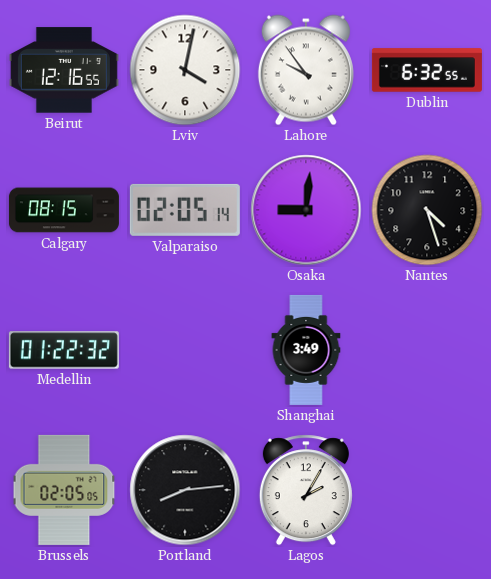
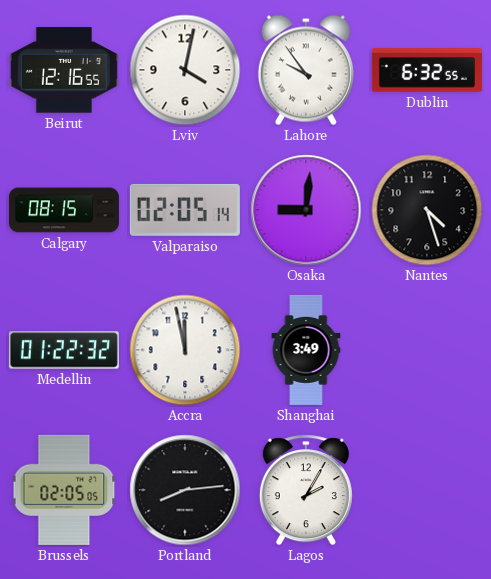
Accra: none -> 11:58
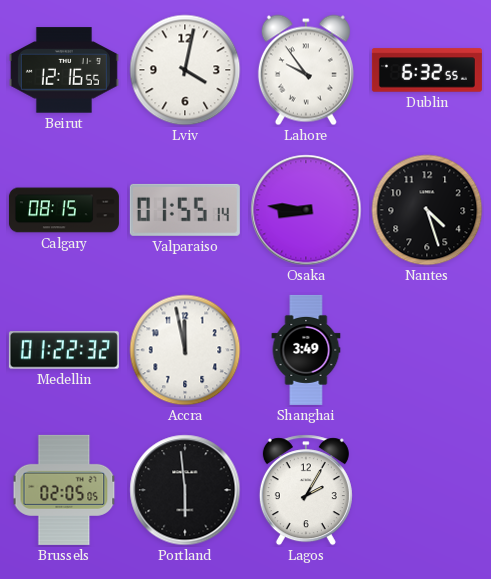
Valparaiso: 02:05 -> 01:55
Osaka: 9:01 -> 8:46
Portland: 8:14 -> 5:59
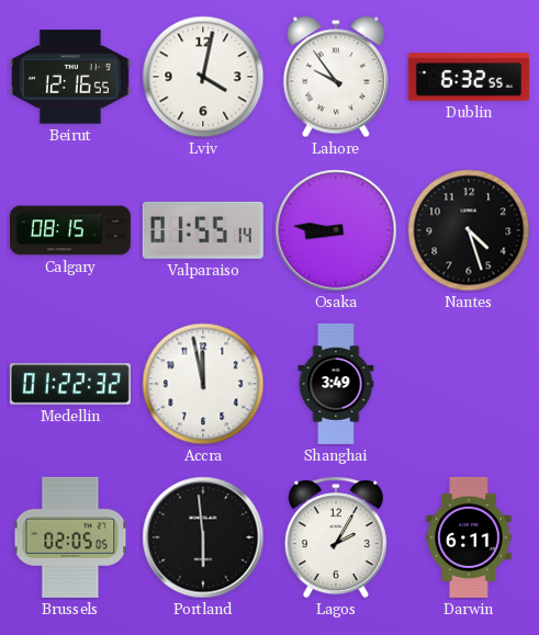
Darwin: none -> 6:11
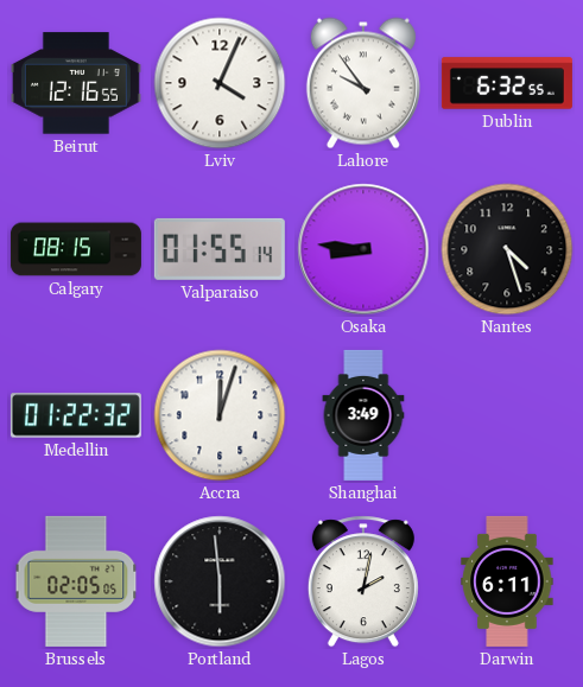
Lviv: 4:02 -> 4:04
Accra: 11:58 -> 12:03
Lagos: 2:05 -> 2:02
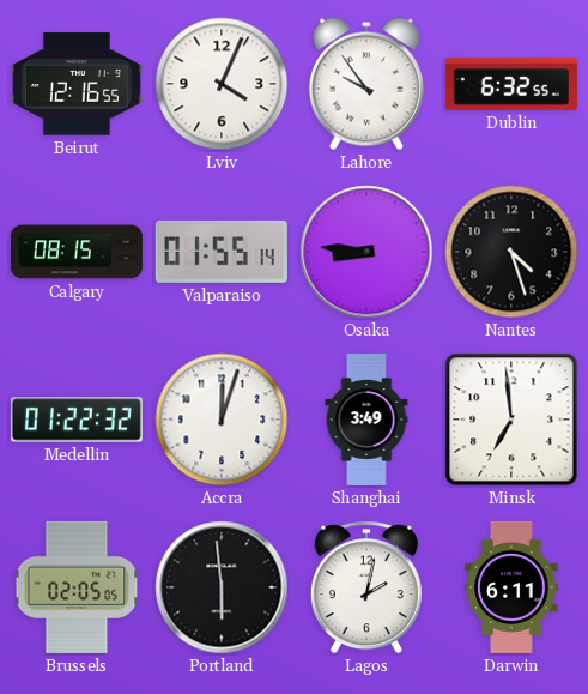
Minsk: none -> 6:59
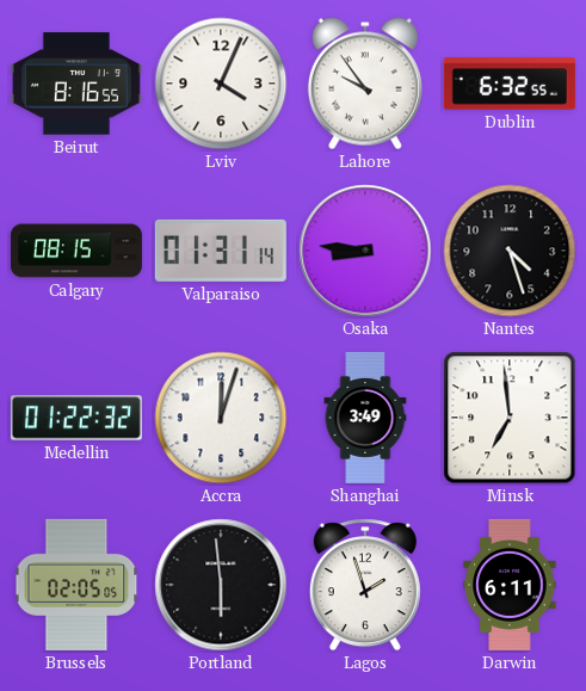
Beirut: 12:16 -> 8:16
Valparaiso: 01:55 -> 01:31
Lagos: 2:02 -> 1:57
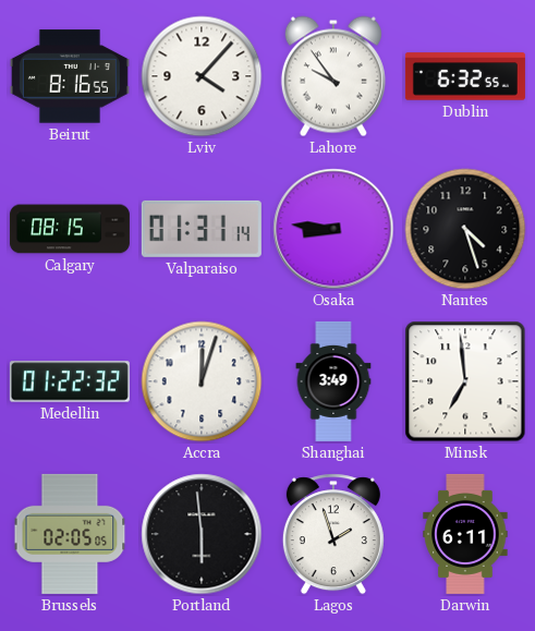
Lviv: 4:04 -> 4:07
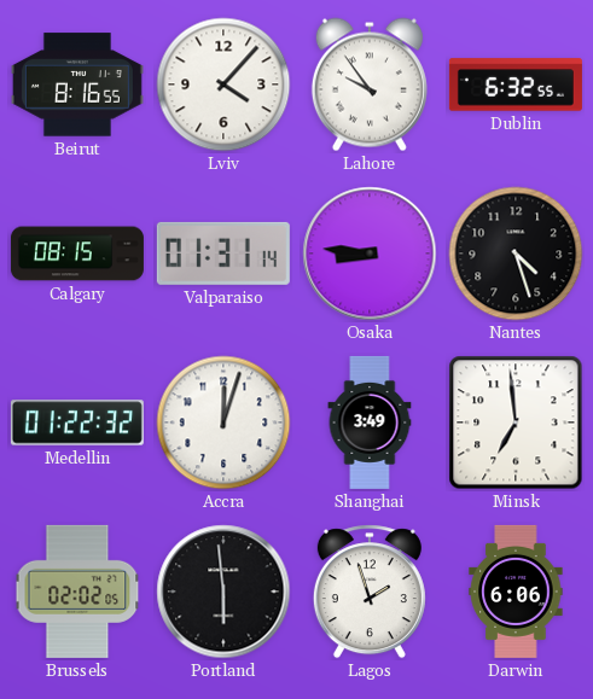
Brussels: 02:05 -> 02:02
Darwin: 6:11 -> 6:06
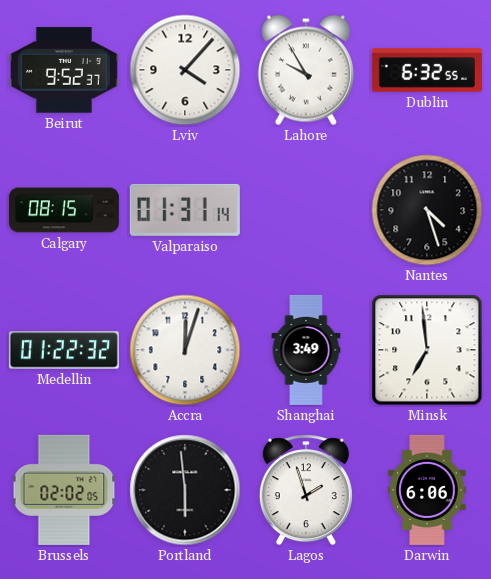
Beirut: 8:16 -> 9:52
Lahore: 9:54 -> 9:55
Osaka: 8:46 -> none
